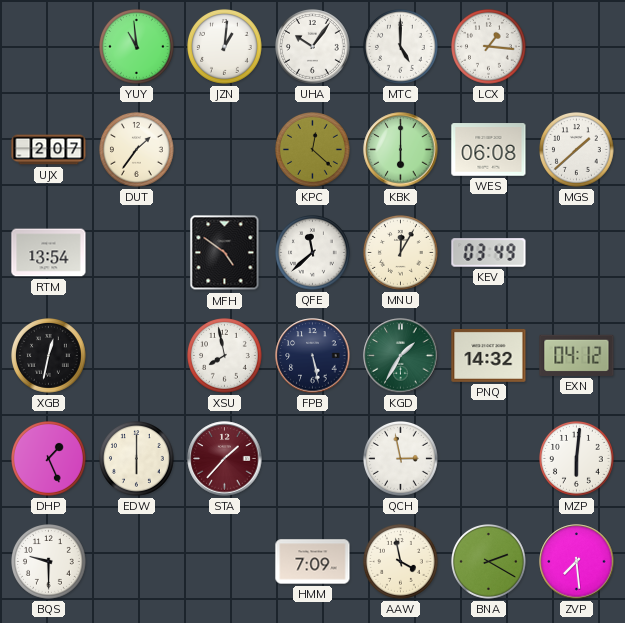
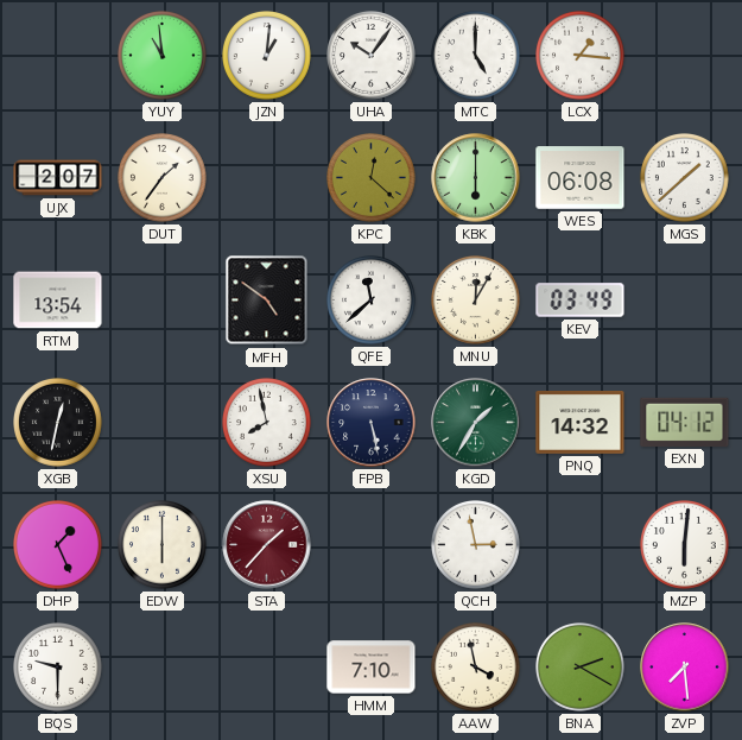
HMM: 7:09 -> 7:10
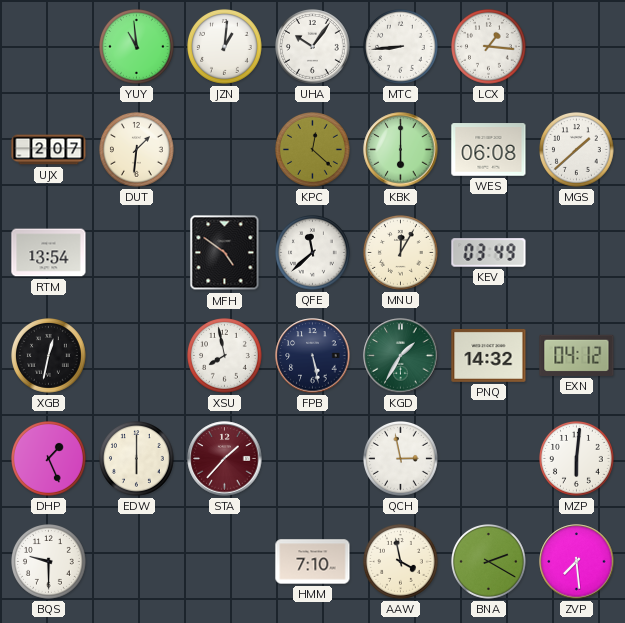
MTC: 5:00 -> 8:44
DUT: 1:36 -> 1:31
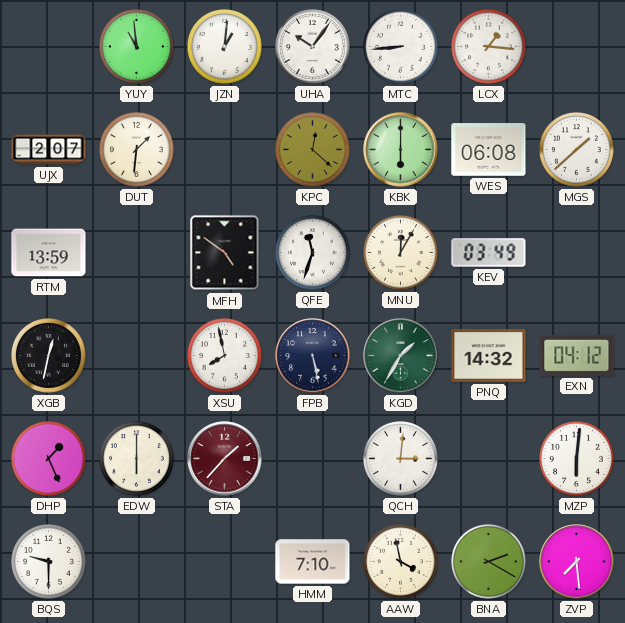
RTM: 13:54 -> 13:59
QFE: 11:38 -> 11:33
QCH: 2:58 -> 3:01
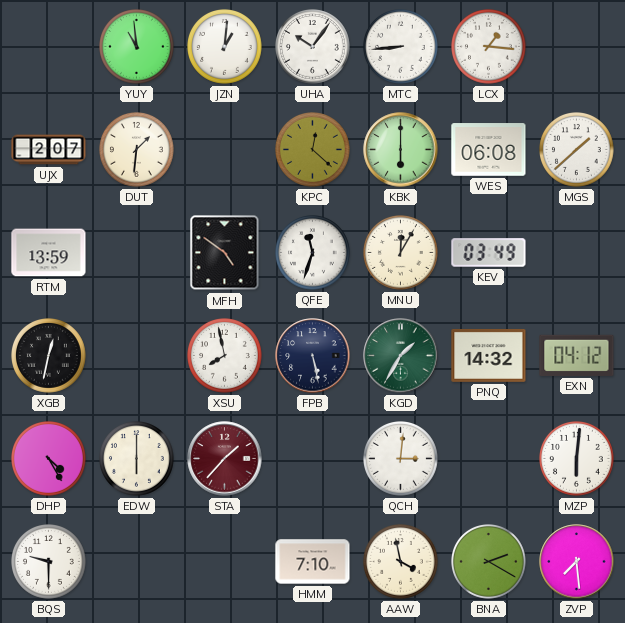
DHP: 1:26 -> 4:25
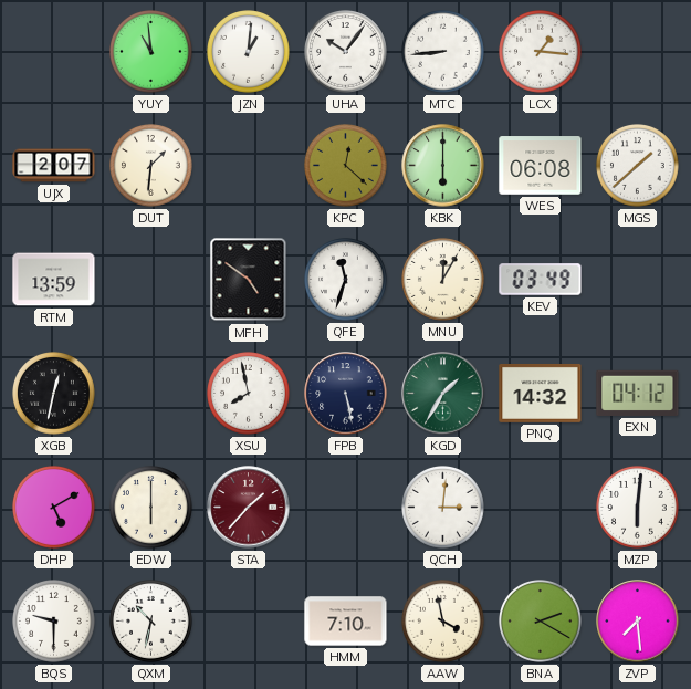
DHP: 4:25 -> 5:10
QXM: none -> 10:32
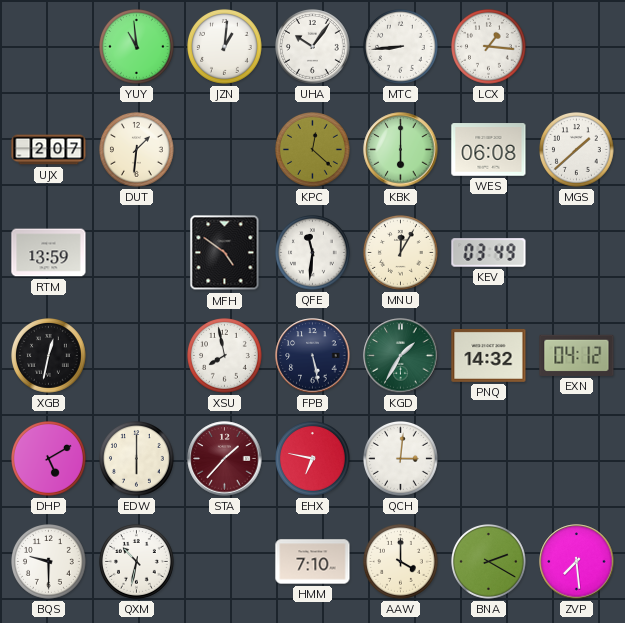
QFE: 11:33 -> 11:31
EHX: none -> 6:47
MZP: 6:01 -> none
AAW: 3:58 -> 4:00
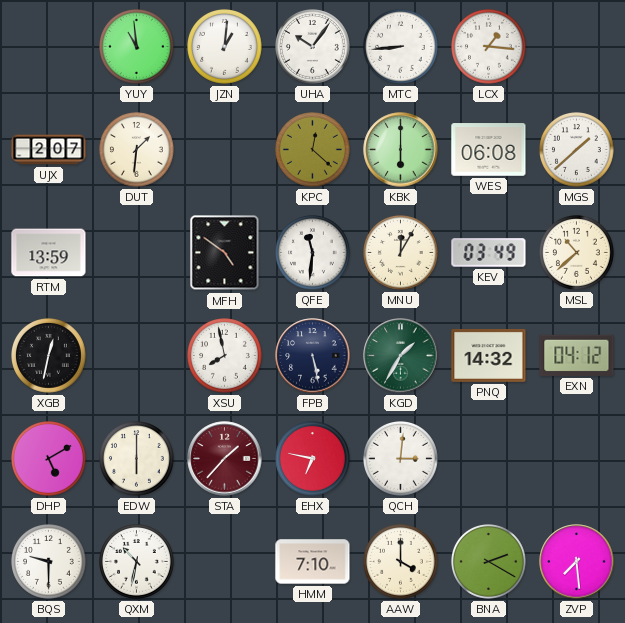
MSL: none -> 10:38
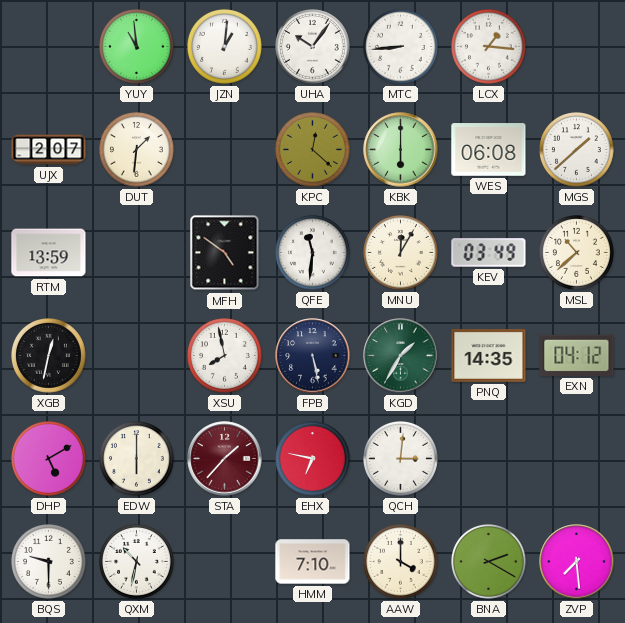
PNQ: 14:32 -> 14:35
